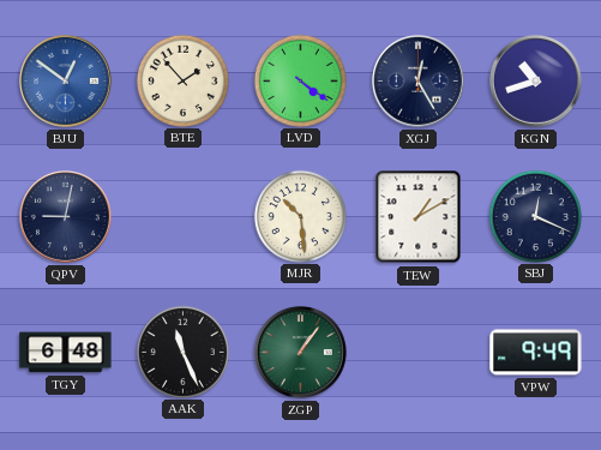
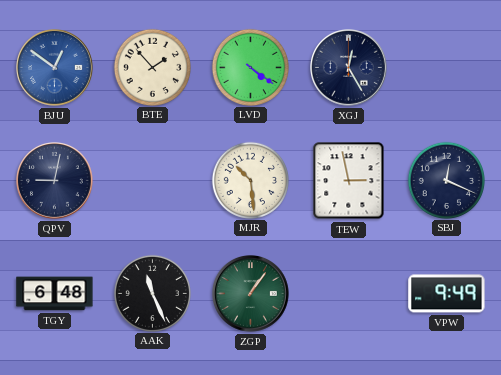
KGN: 10:42 -> none
TEW: 1:10 -> 2:58
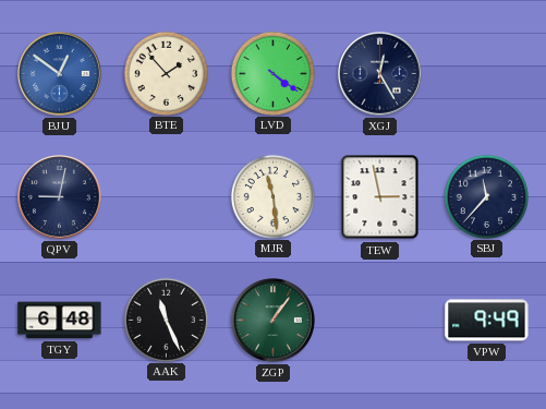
MJR: 10:29 -> 11:29
SBJ: 12:19 -> 11:37
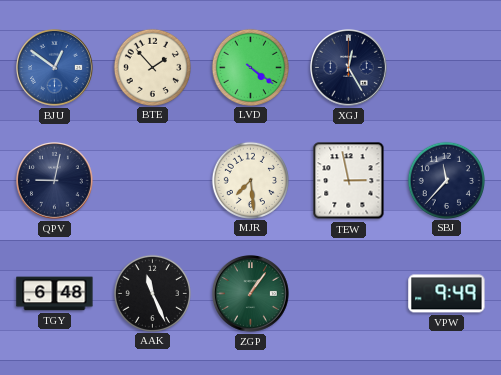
MJR: 11:29 -> 7:29
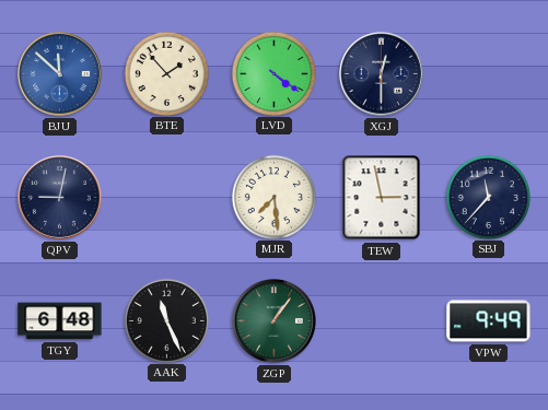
BJU: 12:51 -> 11:52
XGJ: 12:25 -> 12:30
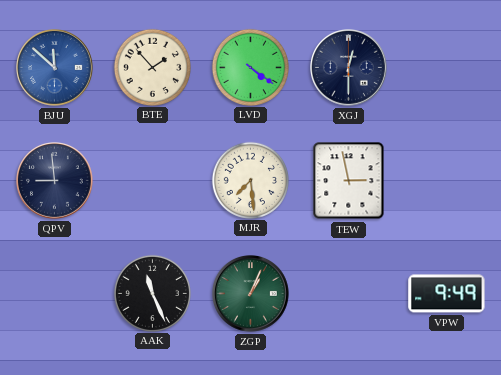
QPV: 9:02 -> 8:59
SBJ: 11:37 -> none
TGY: 6:48 -> none
ZGP: 1:06 -> 1:04
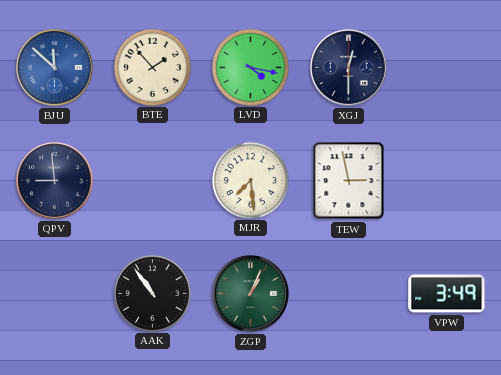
LVD: 4:21 -> 4:17
AAK: 11:26 -> 10:54
VPW: 9:49 -> 3:49
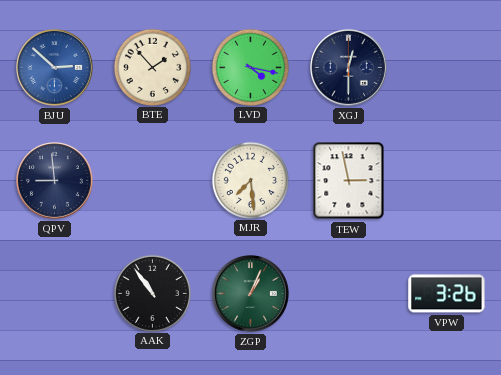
BJU: 11:52 -> 2:52
VPW: 3:49 -> 3:26
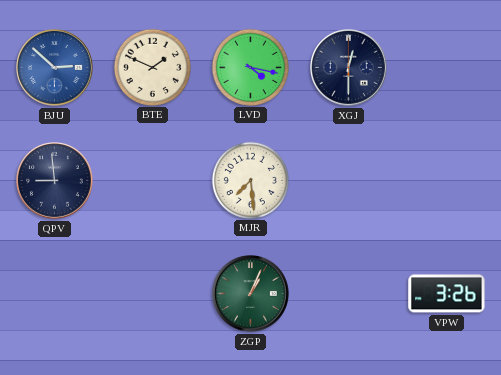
BTE: 1:53 -> 1:49
TEW: 2:58 -> none
AAK: 10:54 -> none
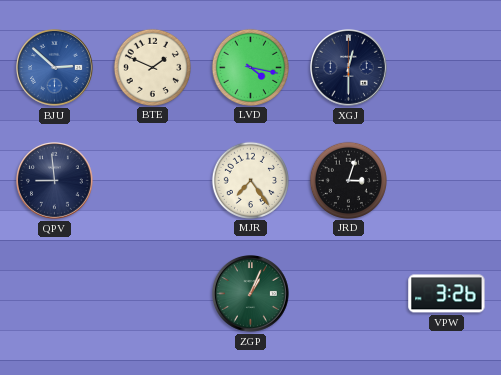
MJR: 7:29 -> 7:24
JRD: none -> 3:03
